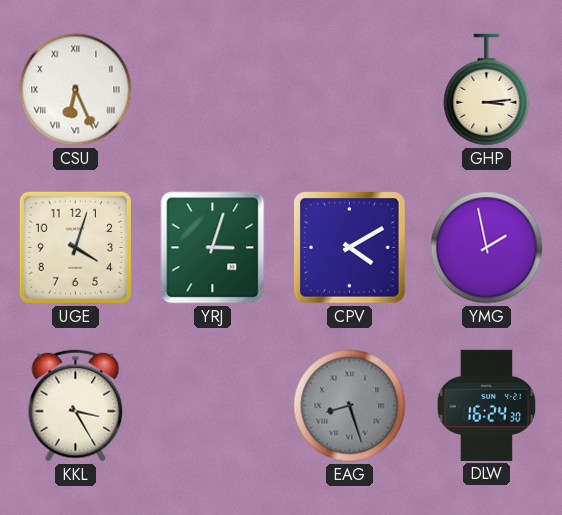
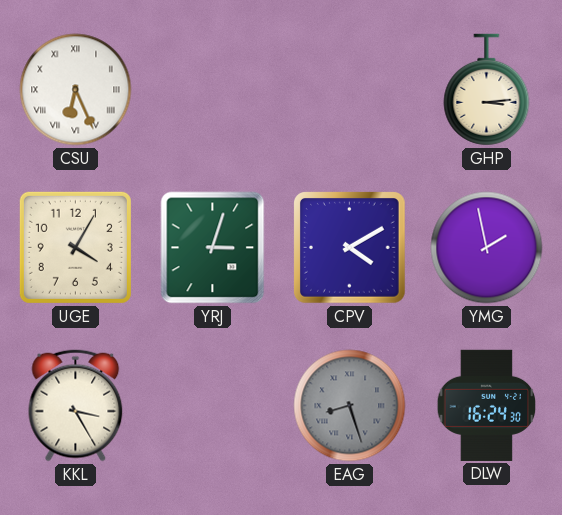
UGE: 4:03 -> 4:05
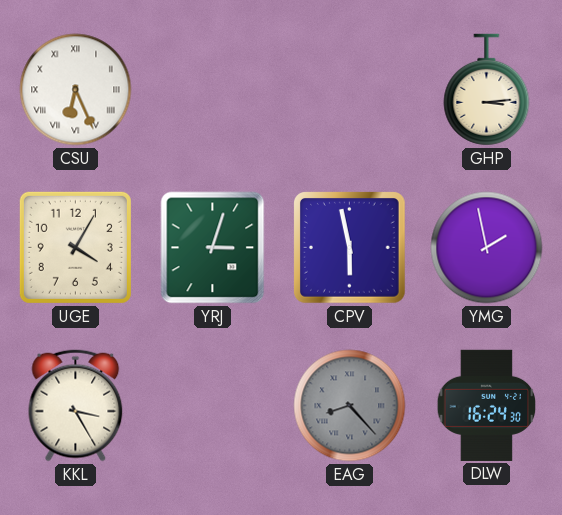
CPV: 4:10 -> 5:58
EAG: 8:27 -> 8:23
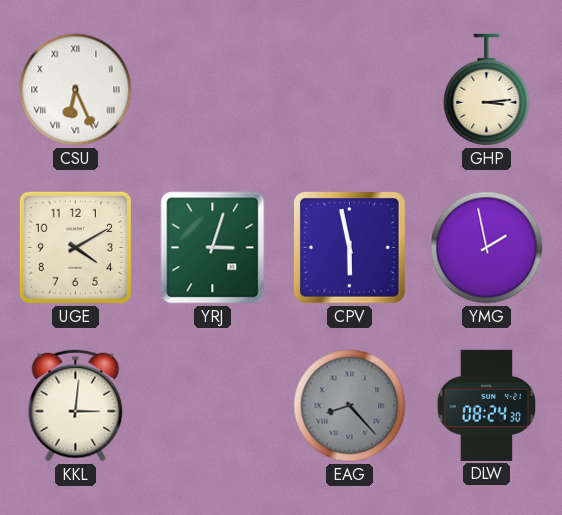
UGE: 4:05 -> 4:10
KKL: 3:25 -> 3:01
DLW: 16:24 -> 08:24
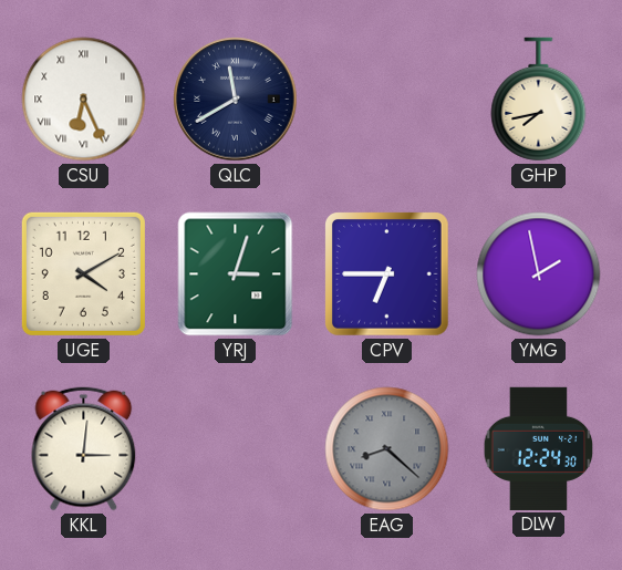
QLC: none -> 11:40
GHP: 3:14 -> 7:43
CPV: 5:58 -> 6:45
EAG: 8:23 -> 8:22
DLW: 08:24 -> 12:24
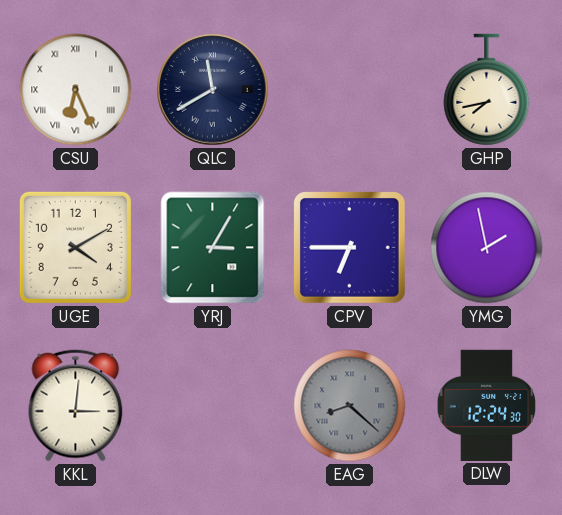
YRJ: 3:03 -> 3:05
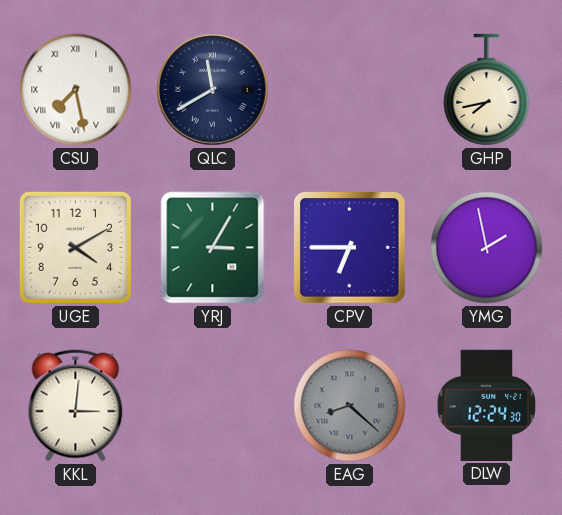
CSU: 6:26 -> 7:28
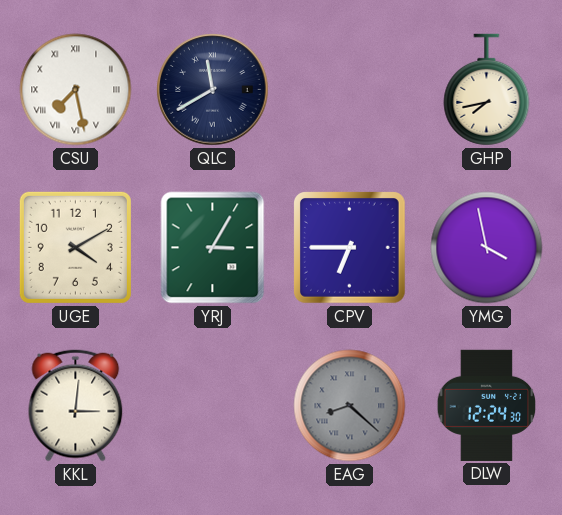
YMG: 1:58 -> 3:58
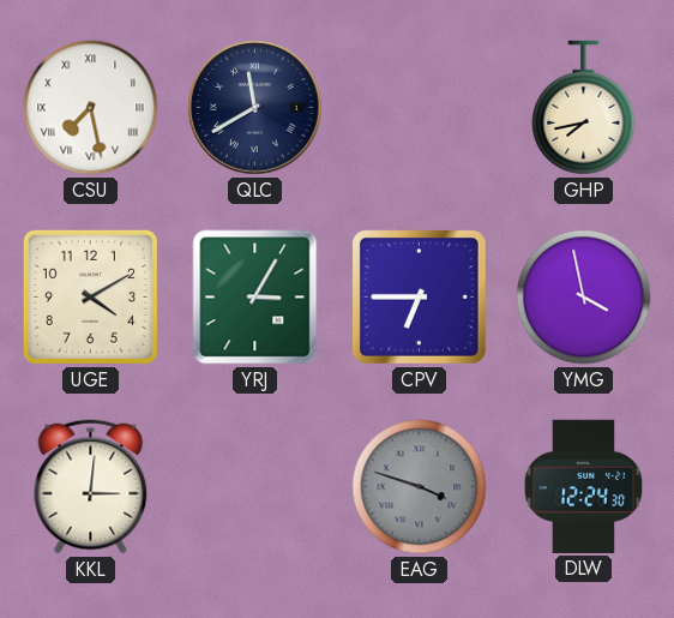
EAG: 8:22 -> 3:48
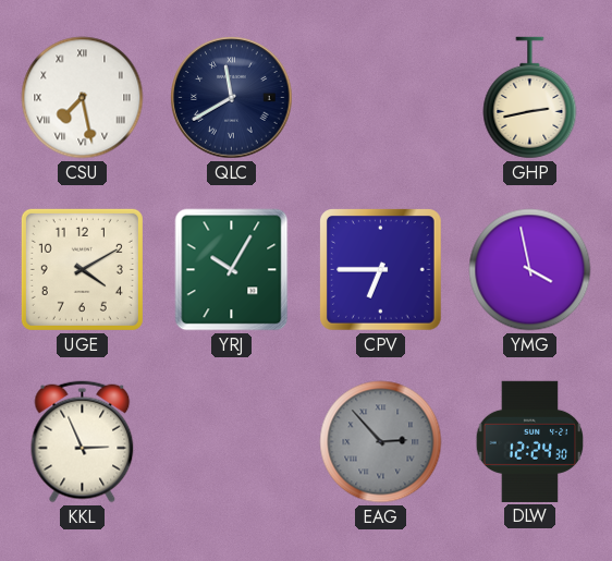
GHP: 7:43 -> 2:43
YRJ: 3:05 -> 10:05
KKL: 3:01 -> 2:56
EAG: 3:48 -> 2:53
